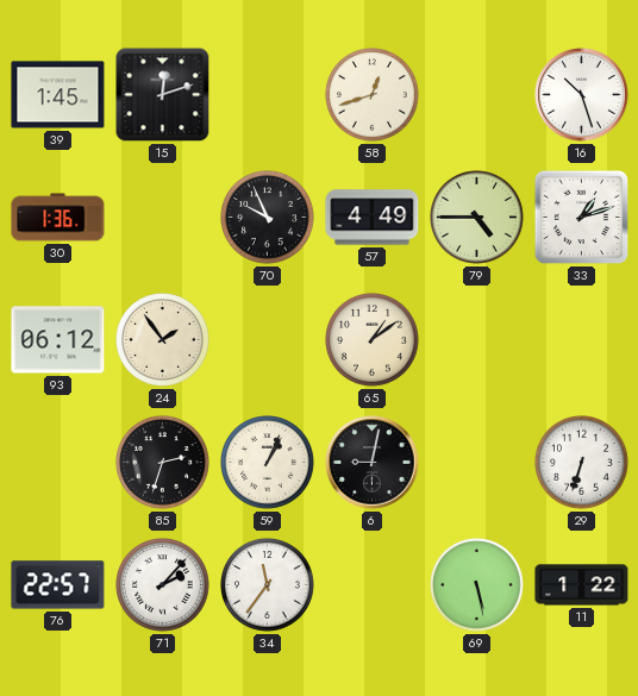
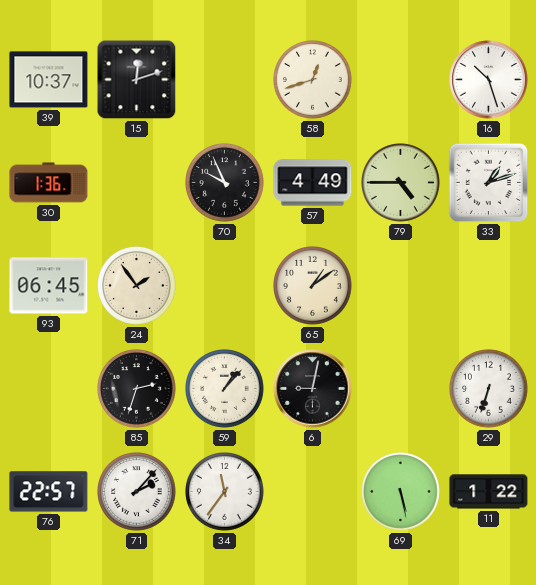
39: 1:45 -> 10:37
93: 06:12 -> 06:45
59: 1:04 -> 1:07
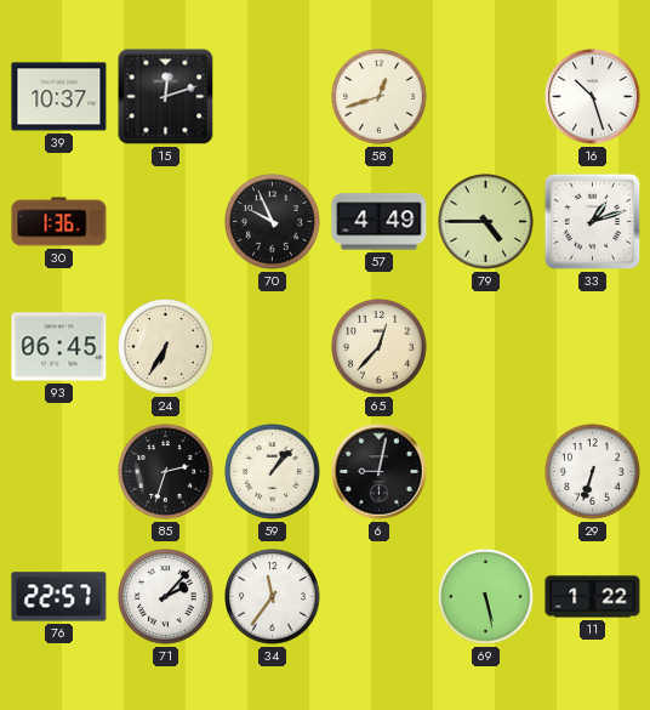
24: 1:54 -> 6:35
65: 1:09 -> 12:37
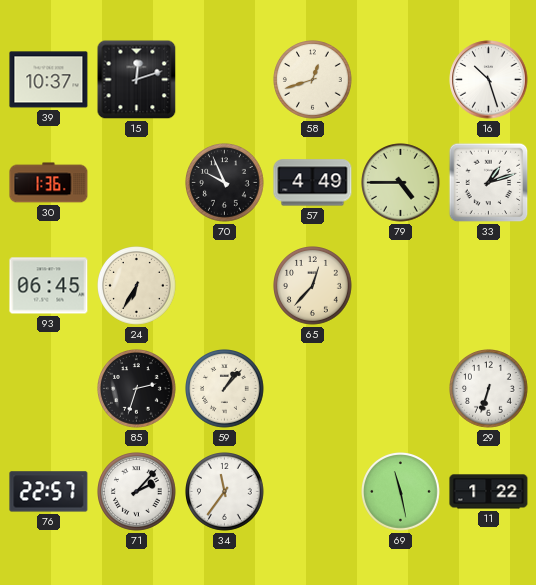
6: 9:02 -> none
69: 5:28 -> 11:28
